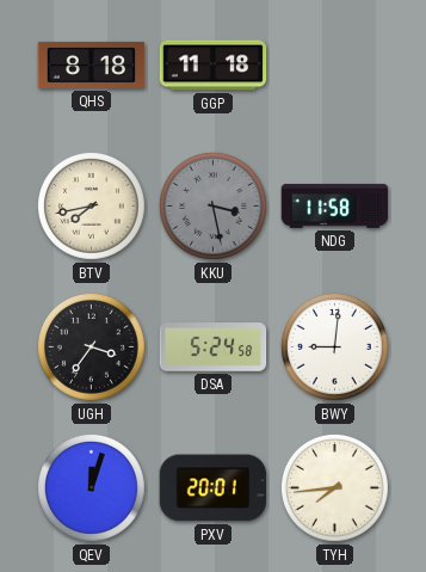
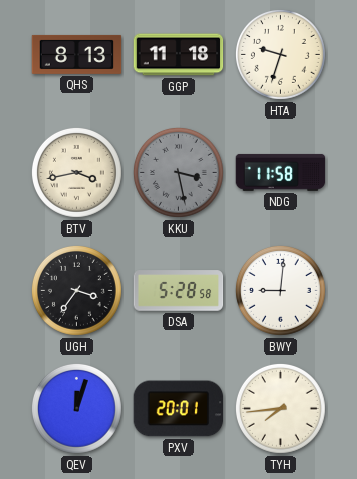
QHS: 8:18 -> 8:13
HTA: none -> 9:33
BTV: 7:43 -> 3:43
DSA: 5:24 -> 5:28
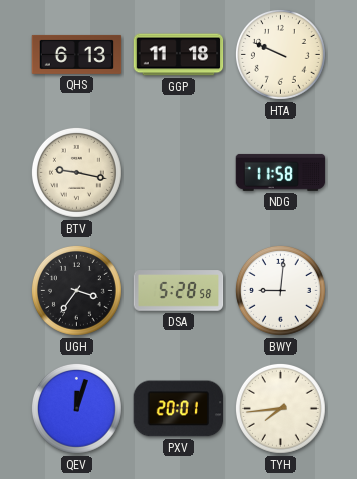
QHS: 8:13 -> 6:13
HTA: 9:33 -> 9:49
BTV: 3:43 -> 9:17
KKU: 3:28 -> none
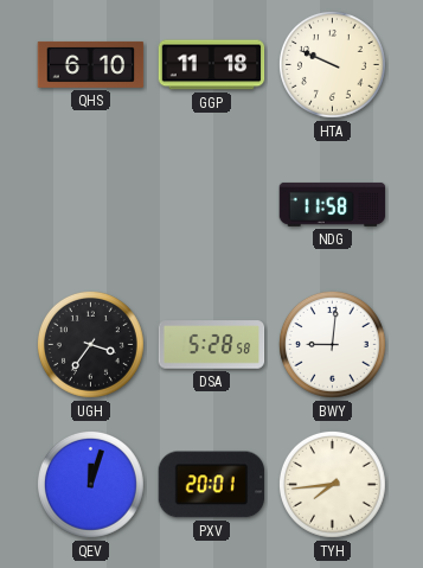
QHS: 6:13 -> 6:10
BTV: 9:17 -> none
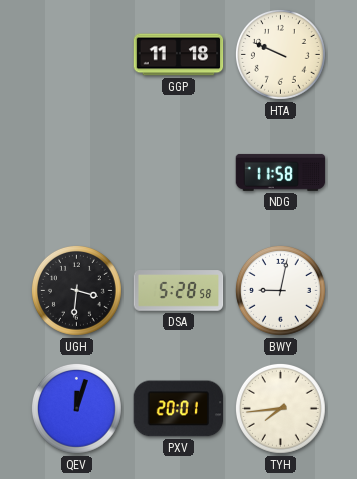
QHS: 6:10 -> none
UGH: 3:36 -> 3:31
BWY: 9:01 -> 9:02
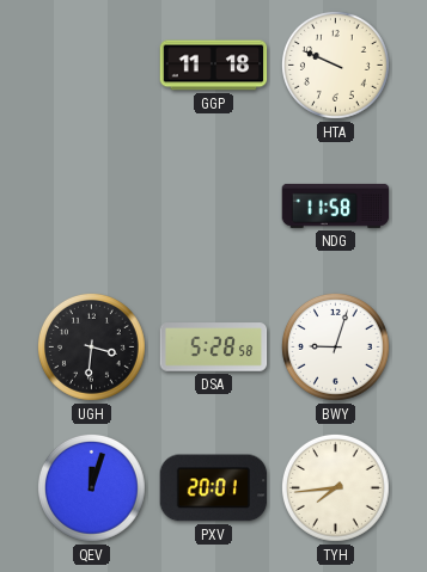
BWY: 9:02 -> 9:03
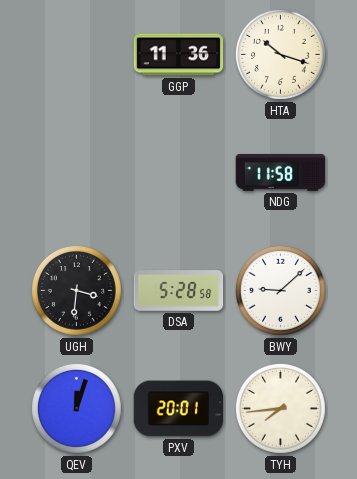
GGP: 11:18 -> 11:36
HTA: 9:49 -> 10:18
BWY: 9:03 -> 9:08
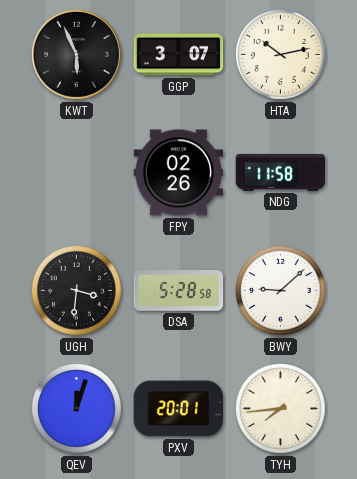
KWT: none -> 5:56
GGP: 11:36 -> 3:07
HTA: 10:18 -> 10:13
FPY: none -> 02:26
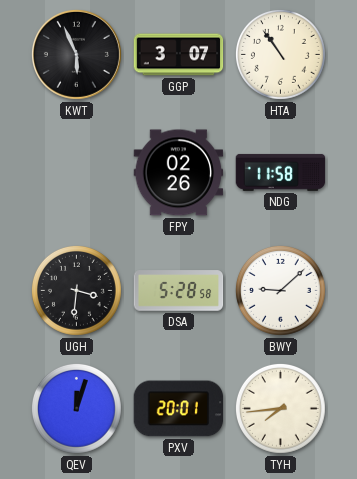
HTA: 10:13 -> 10:54
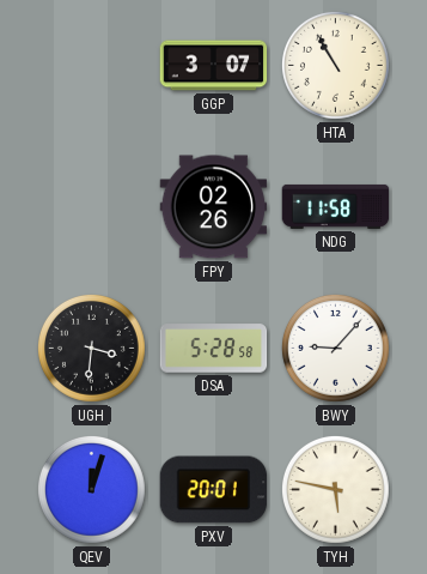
KWT: 5:56 -> none
HTA: 10:54 -> 10:55
BWY: 9:08 -> 9:07
TYH: 7:44 -> 5:47
